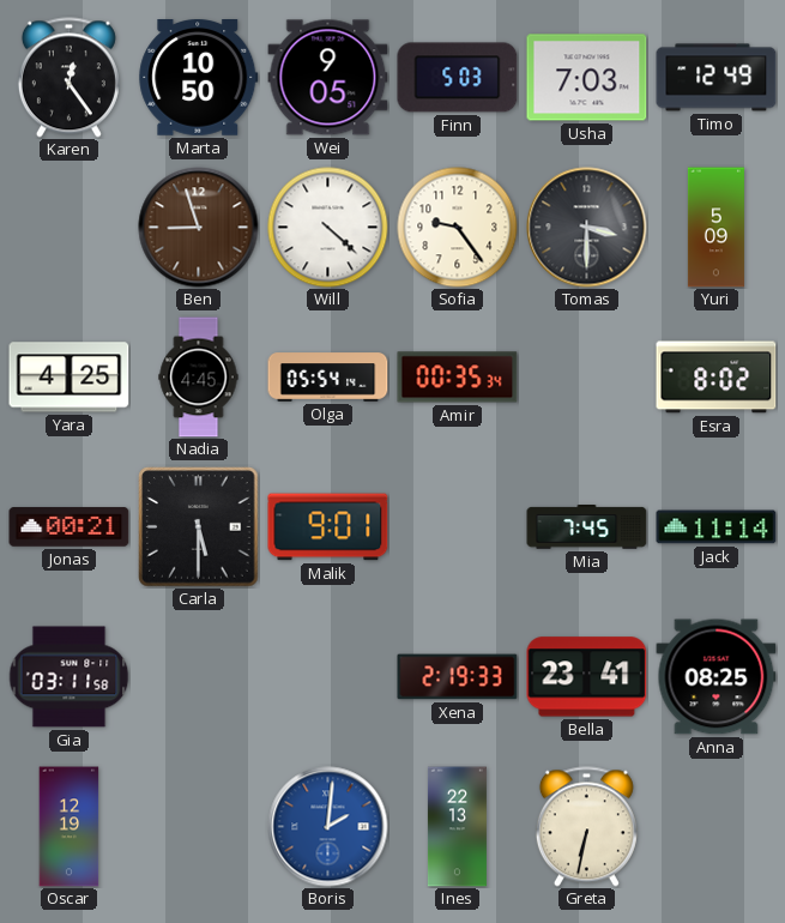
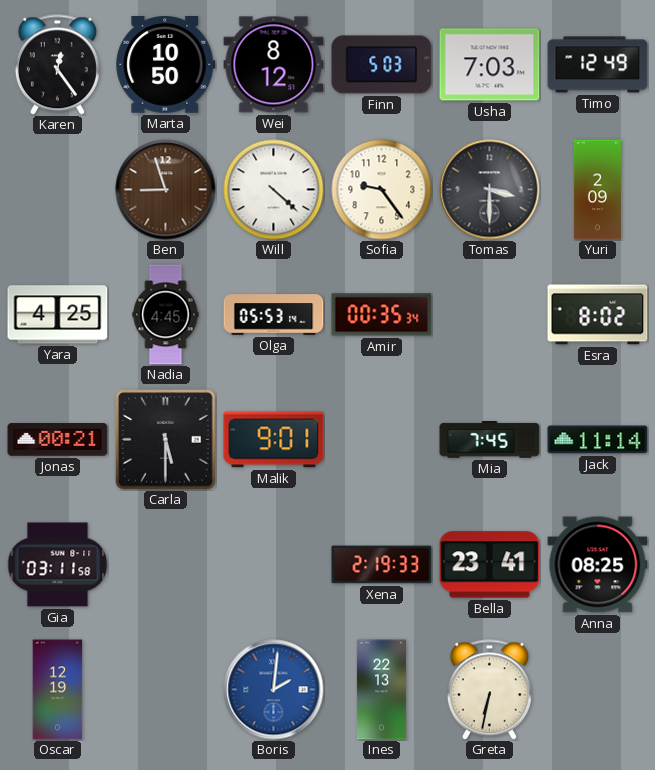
Wei: 9:05 -> 8:12
Yuri: 5:09 -> 2:09
Olga: 05:54 -> 05:53
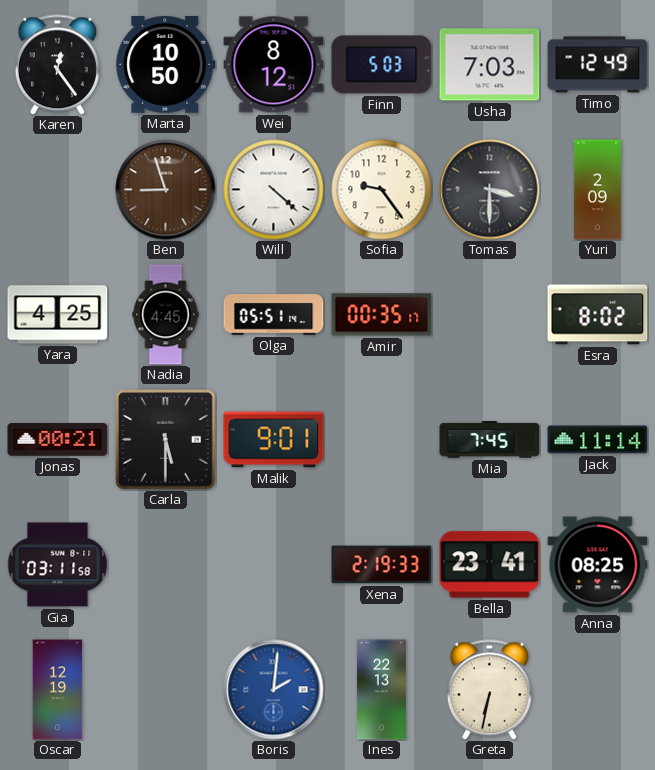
Olga: 05:53 -> 05:51
Amir: 00:35:34 -> 00:35:17
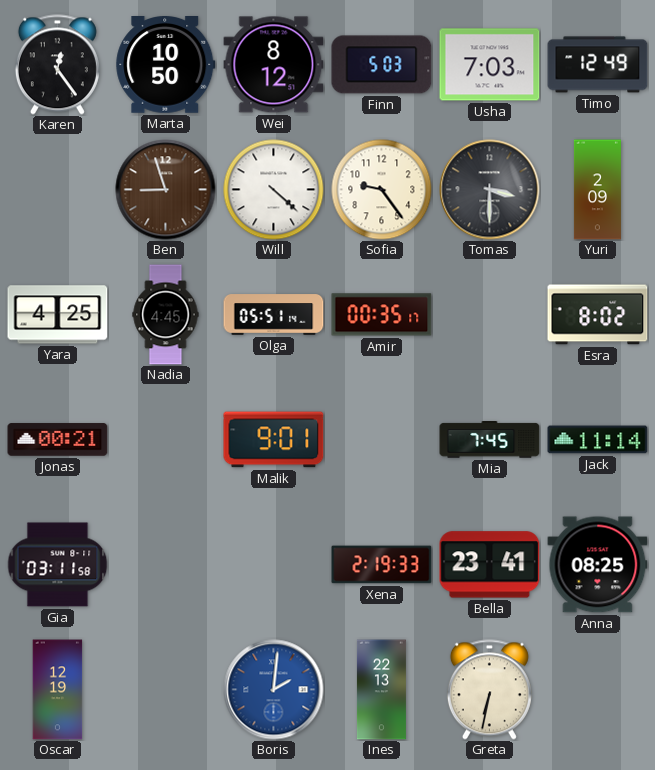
Carla: 5:30 -> none
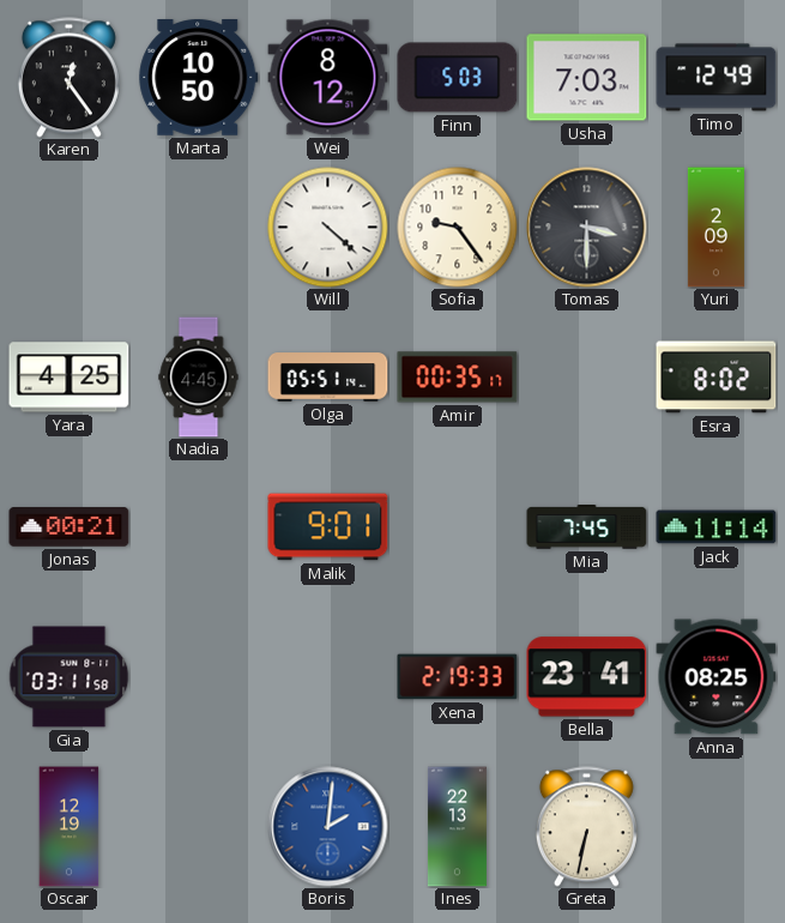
Ben: 8:57 -> none
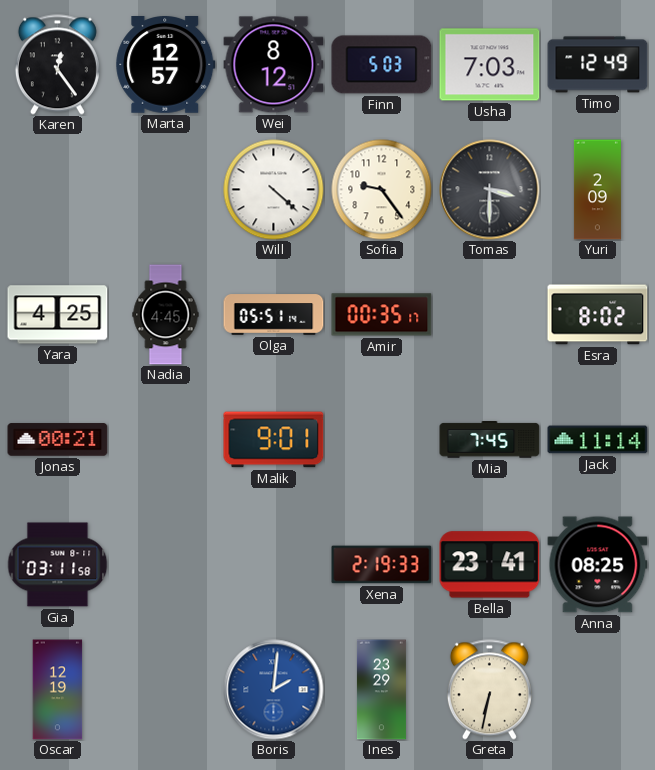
Marta: 10:50 -> 12:57
Ines: 22:13 -> 23:29
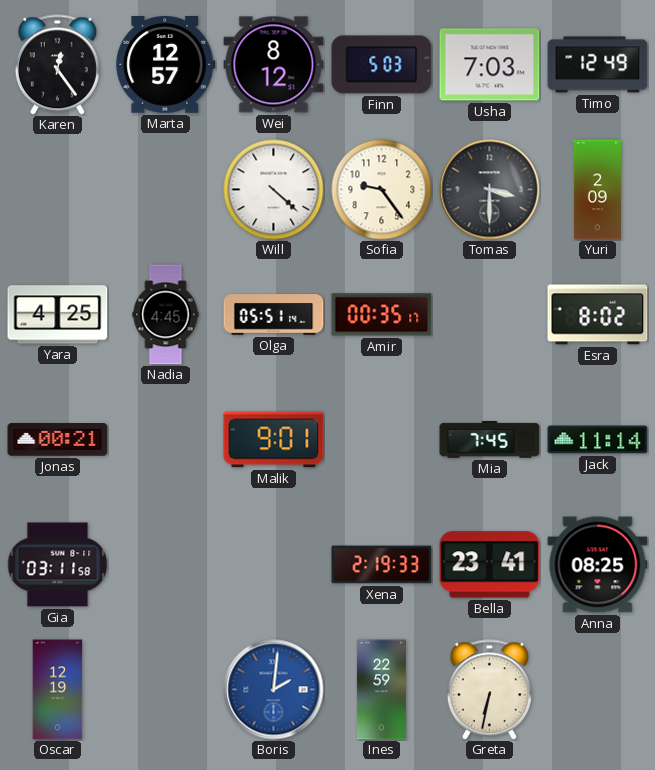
Ines: 23:29 -> 22:59
